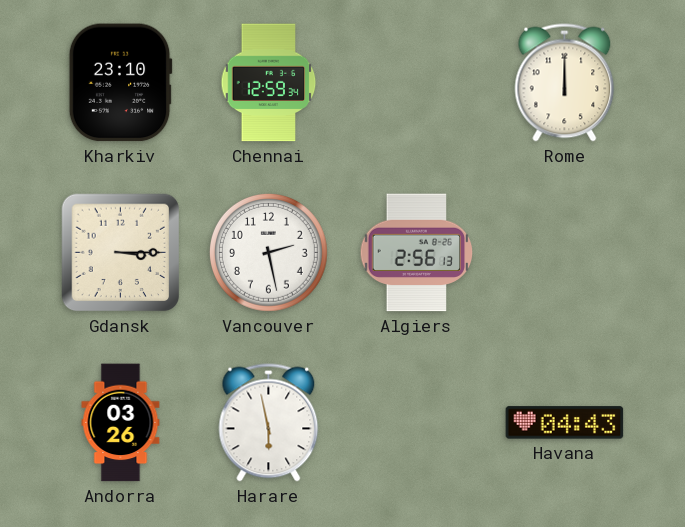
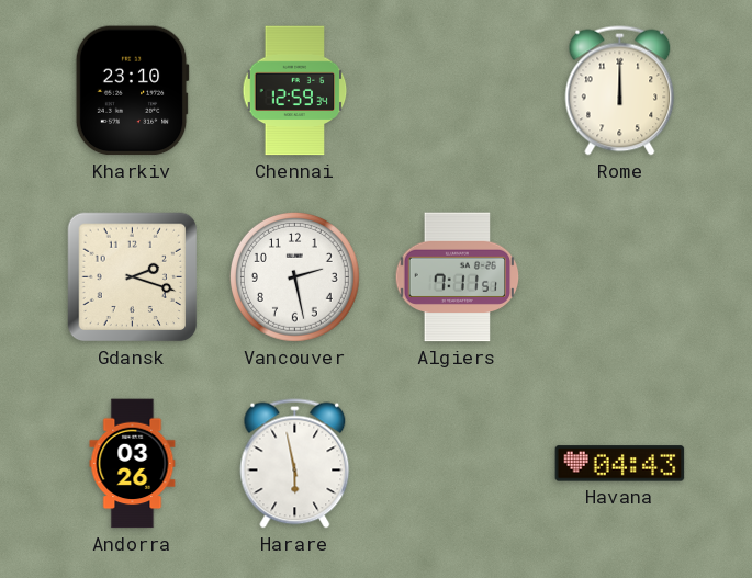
Gdansk: 3:15 -> 2:18
Algiers: 2:56 -> 7:11
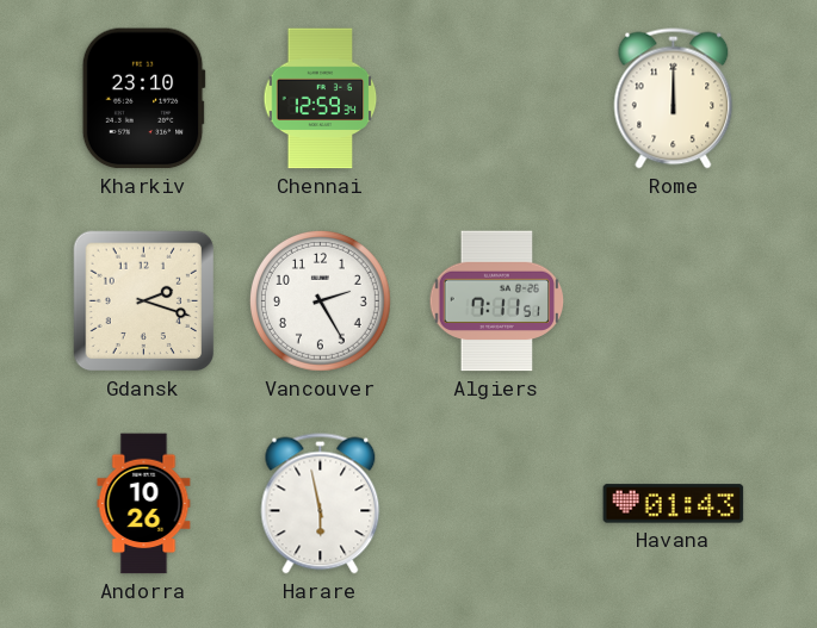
Vancouver: 2:28 -> 2:25
Andorra: 03:26 -> 10:26
Havana: 04:43 -> 01:43
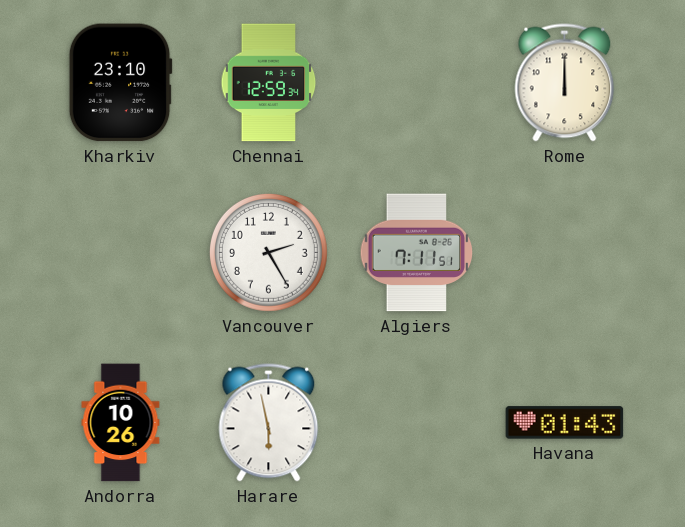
Gdansk: 2:18 -> none
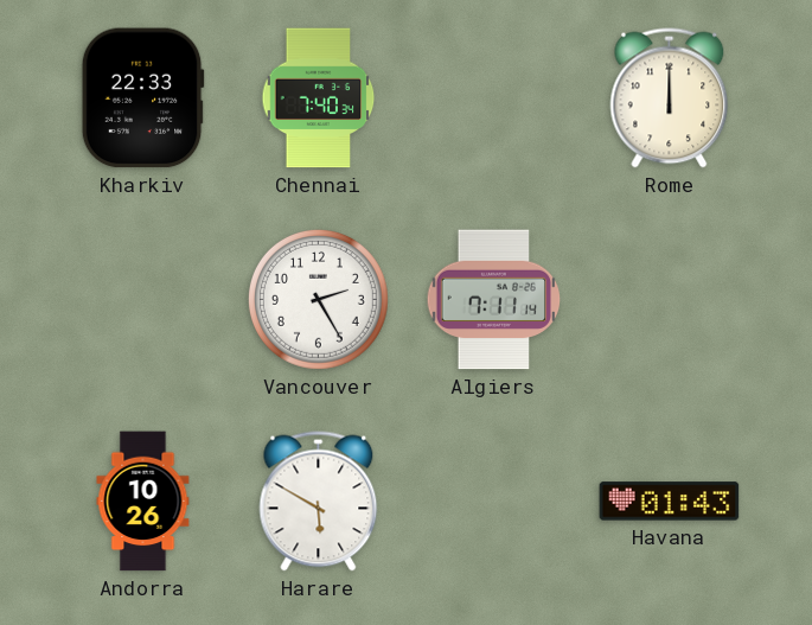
Kharkiv: 23:10 -> 22:33
Chennai: 12:59 -> 7:40
Algiers: 7:11:51 -> 7:11:14
Harare: 5:58 -> 5:50
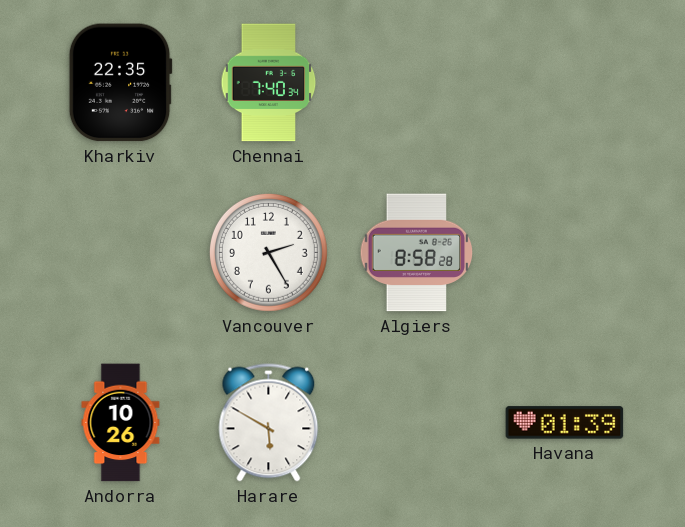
Kharkiv: 22:33 -> 22:35
Rome: 12:00 -> none
Algiers: 7:11 -> 8:58
Havana: 01:43 -> 01:39
